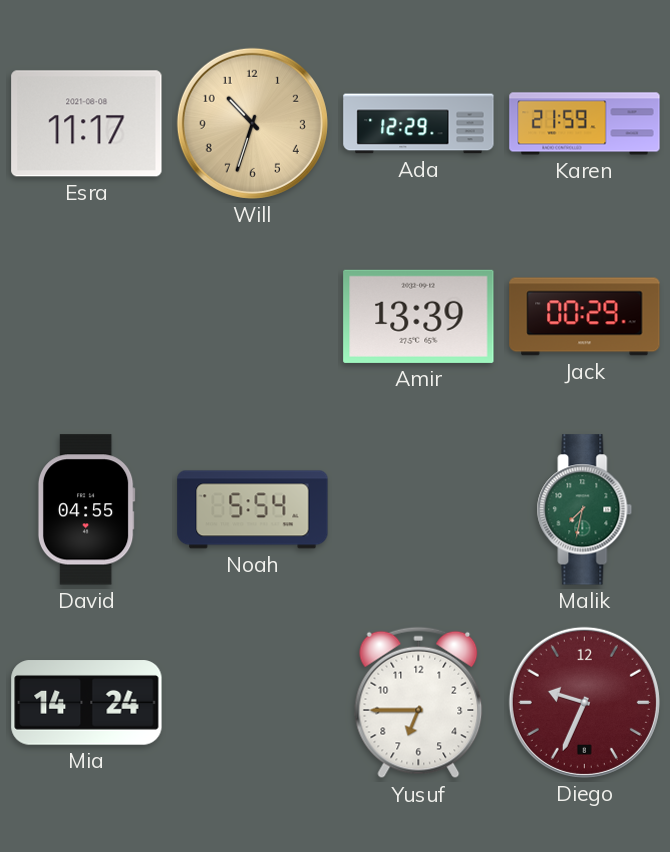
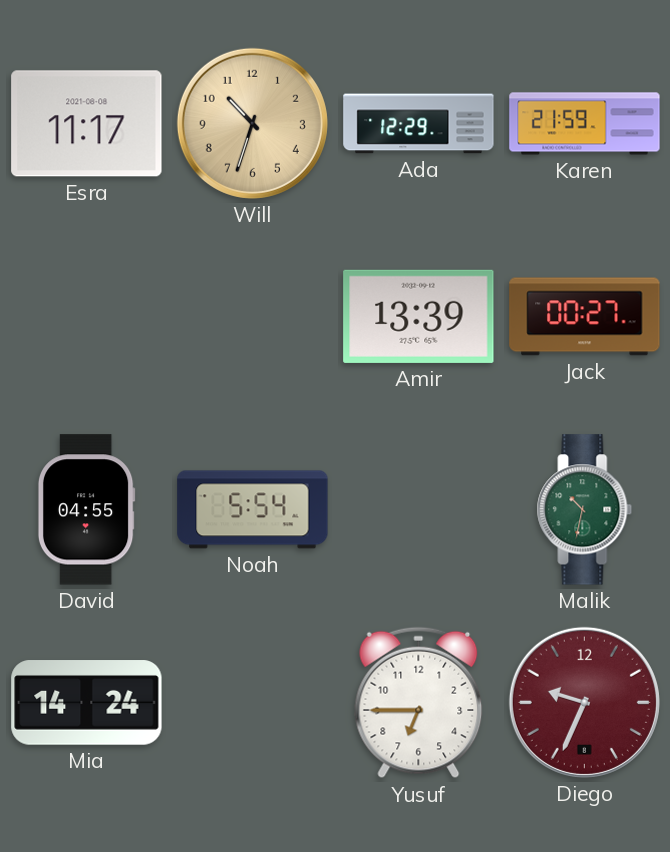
Jack: 00:29 -> 00:27
Malik: 7:32 -> 10:32
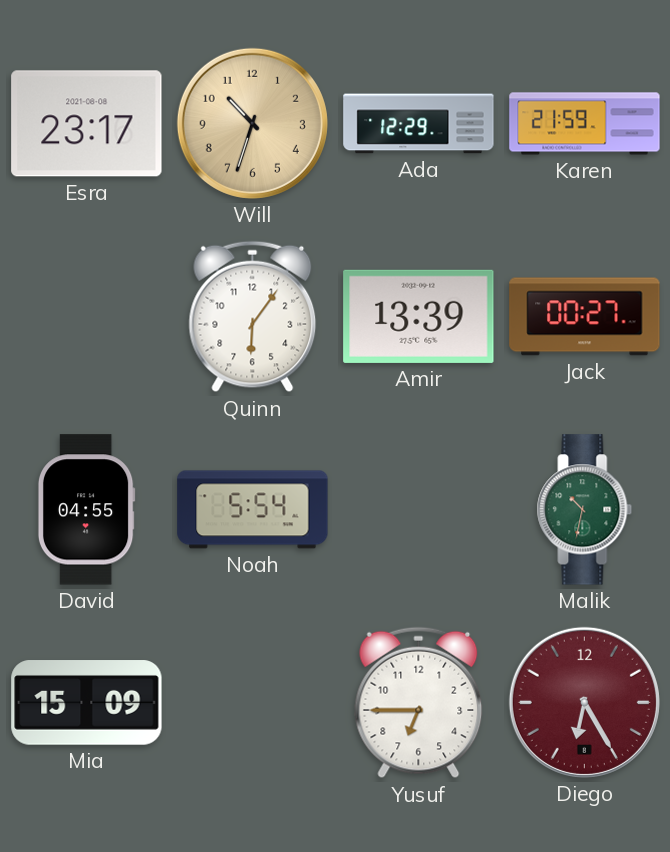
Esra: 11:17 -> 23:17
Quinn: none -> 6:06
Mia: 14:24 -> 15:09
Diego: 9:34 -> 6:25
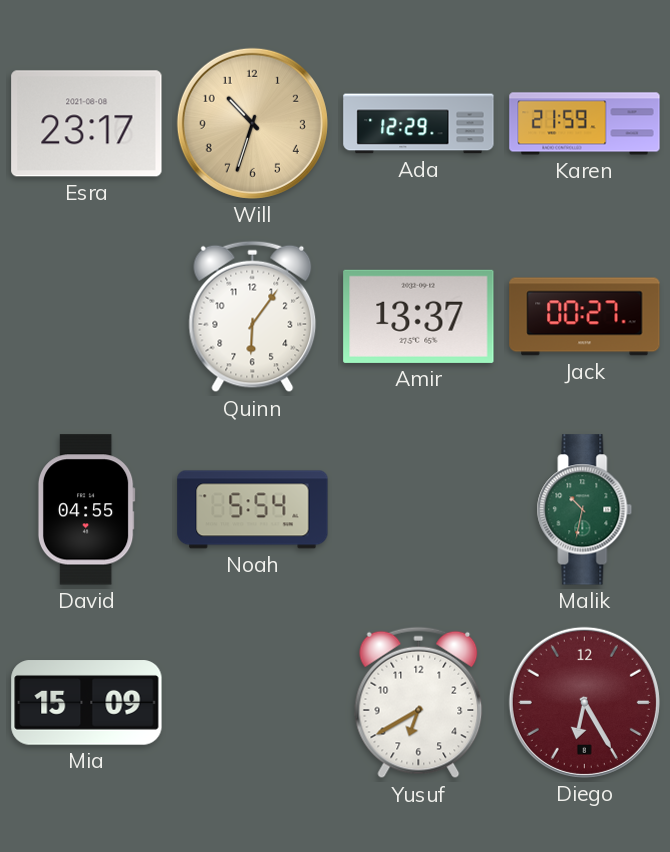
Amir: 13:39 -> 13:37
Yusuf: 6:45 -> 6:40
